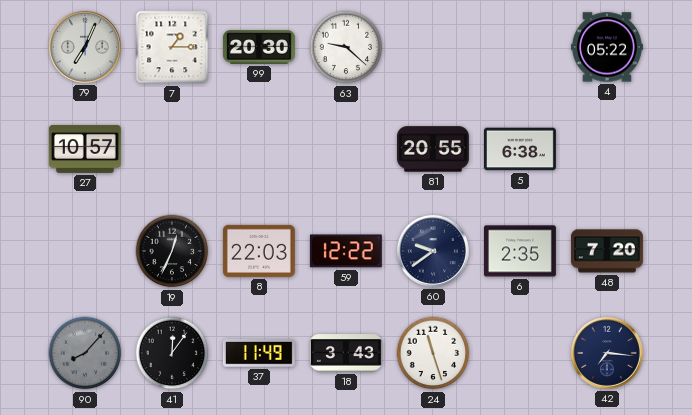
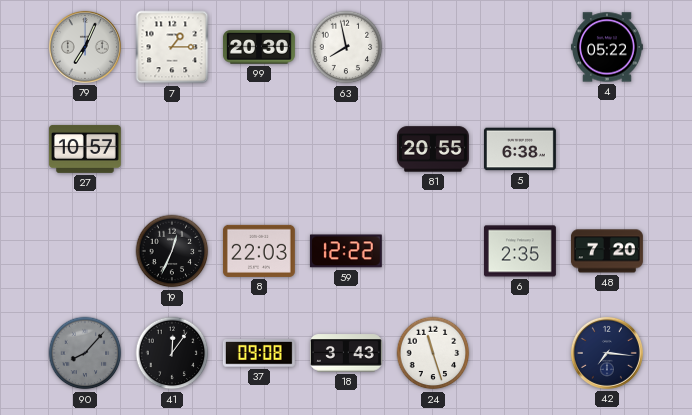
63: 9:22 -> 7:58
60: 9:39 -> none
37: 11:49 -> 09:08
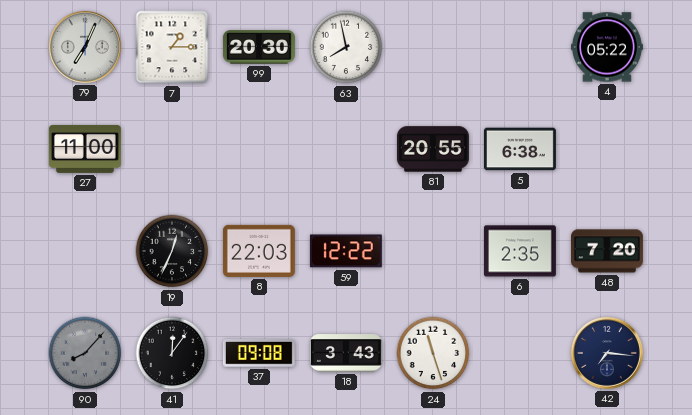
27: 10:57 -> 11:00
